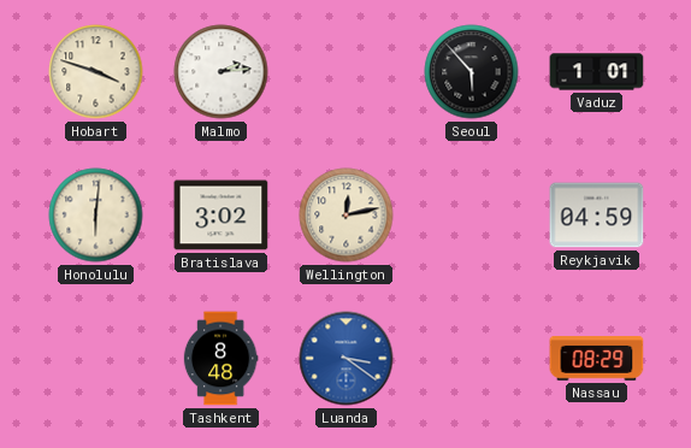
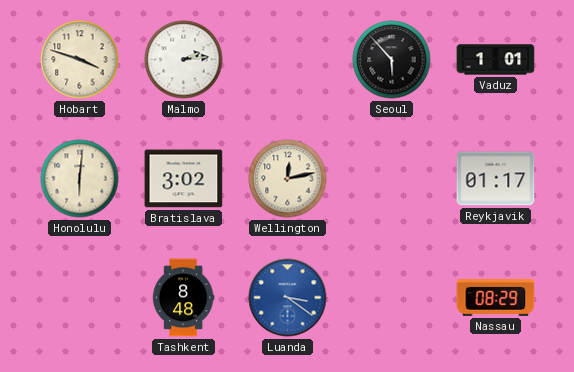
Reykjavik: 04:59 -> 01:17
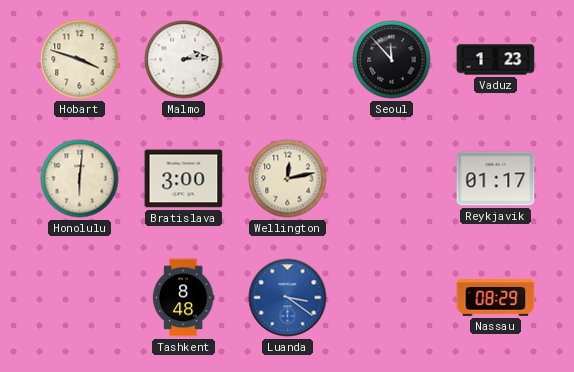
Seoul: 5:53 -> 11:53
Vaduz: 1:01 -> 1:23
Bratislava: 3:02 -> 3:00
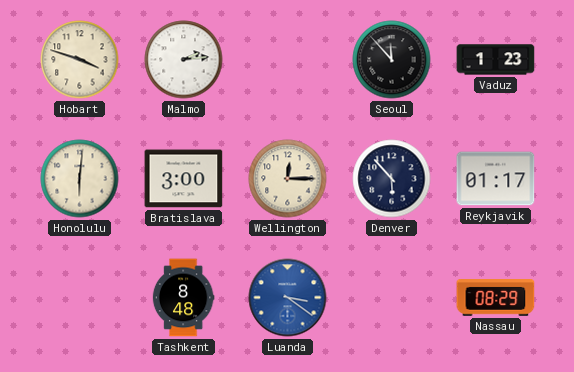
Wellington: 12:13 -> 12:15
Denver: none -> 5:53
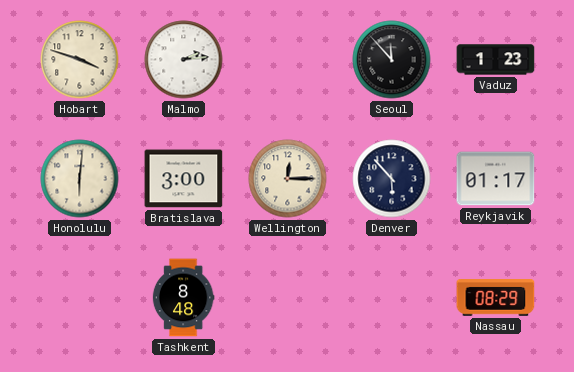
Luanda: 3:21 -> none
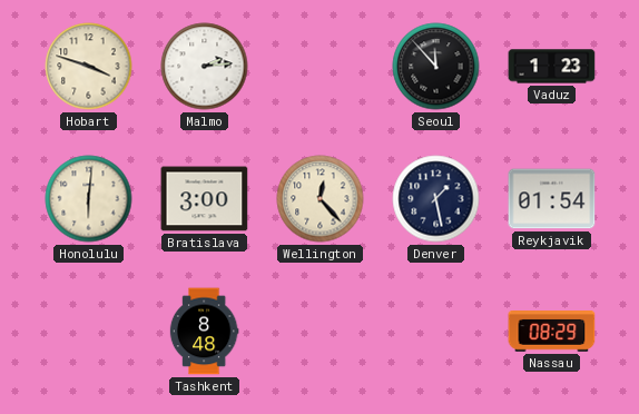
Wellington: 12:15 -> 12:23
Denver: 5:53 -> 1:28
Reykjavik: 01:17 -> 01:54
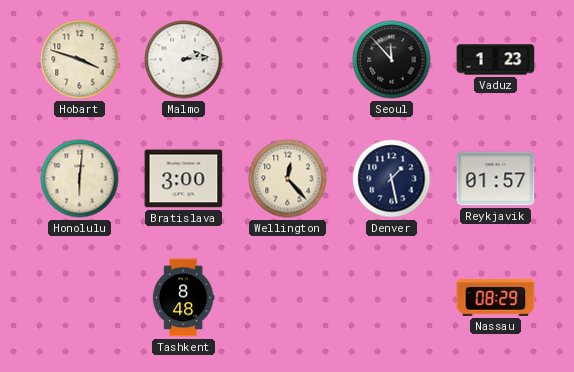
Reykjavik: 01:54 -> 01:57
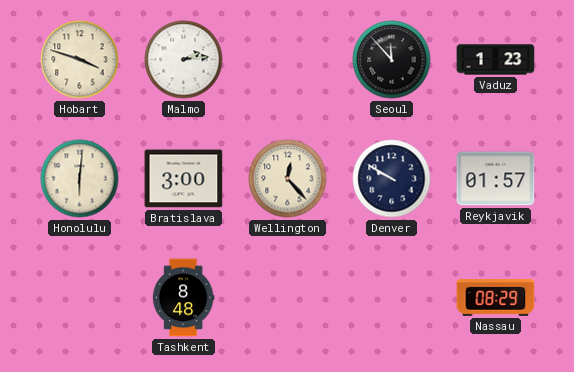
Denver: 1:28 -> 9:50
